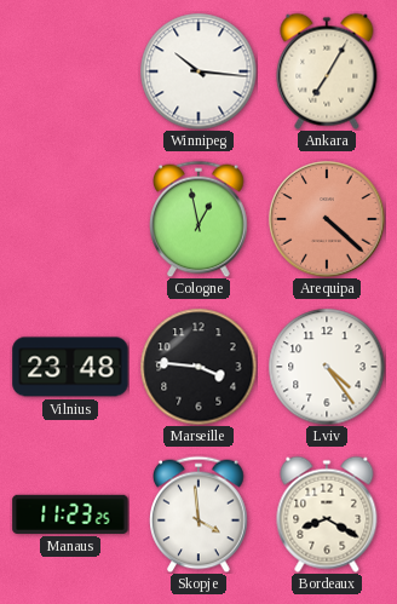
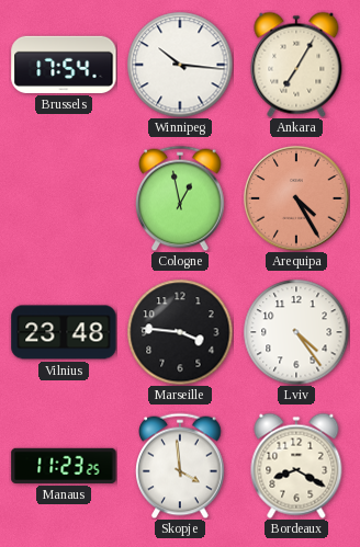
Brussels: none -> 17:54
Arequipa: 4:22 -> 4:25
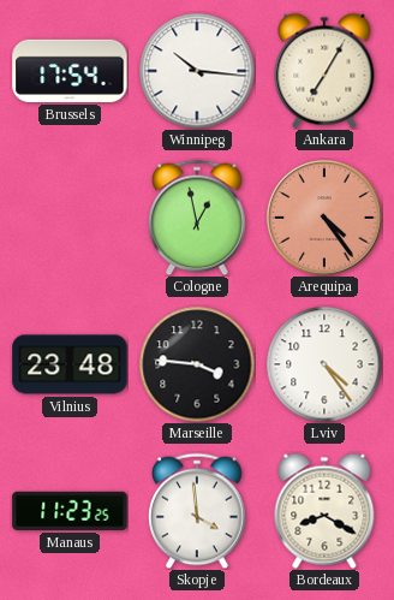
Arequipa: 4:25 -> 4:24
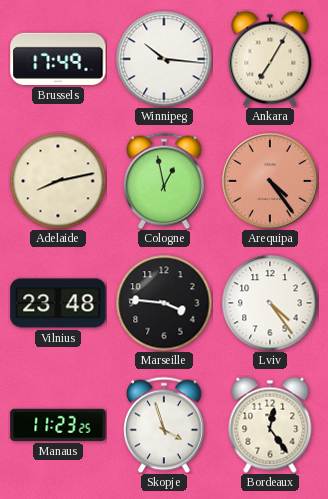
Brussels: 17:54 -> 17:49
Adelaide: none -> 8:13
Skopje: 3:59 -> 3:57
Bordeaux: 8:20 -> 12:24
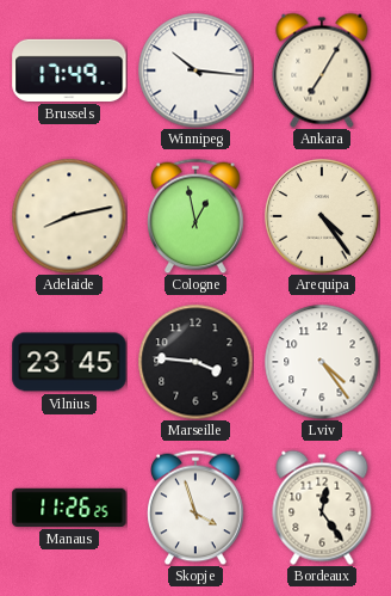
Arequipa dial: salmon -> cream
Vilnius: 23:48 -> 23:45
Manaus: 11:23 -> 11:26
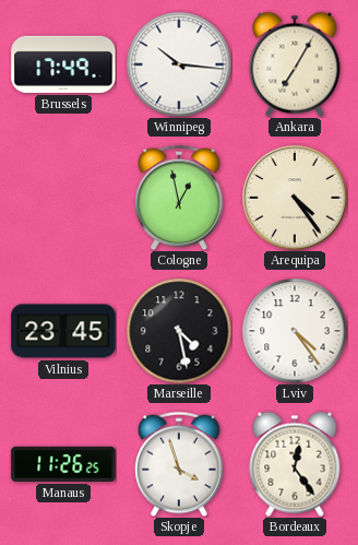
Adelaide: 8:13 -> none
Marseille: 3:46 -> 4:28
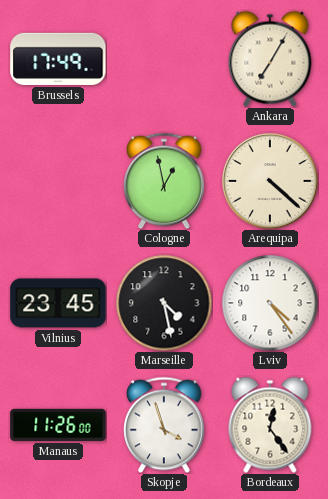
Winnipeg: 10:16 -> none
Arequipa: 4:24 -> 4:22
Manaus: 11:26:25 -> 11:26:00
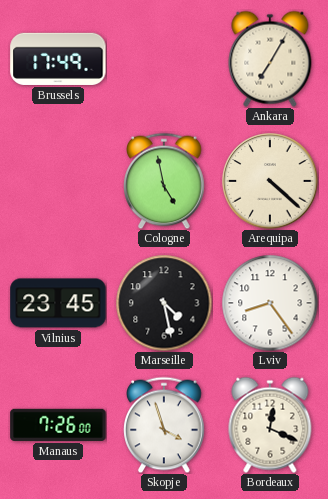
Cologne: 12:58 -> 4:58
Lviv: 4:24 -> 8:24
Manaus: 11:26 -> 7:26
Bordeaux: 12:24 -> 12:19
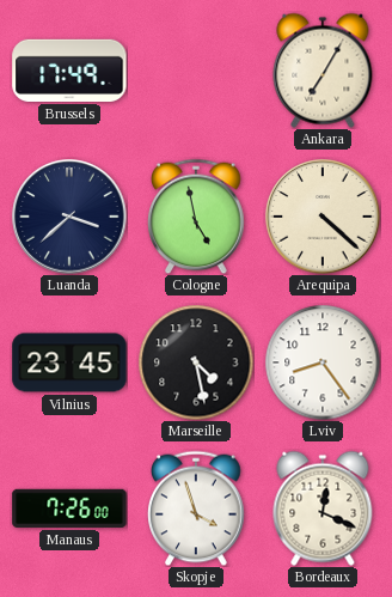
Luanda: none -> 3:38
